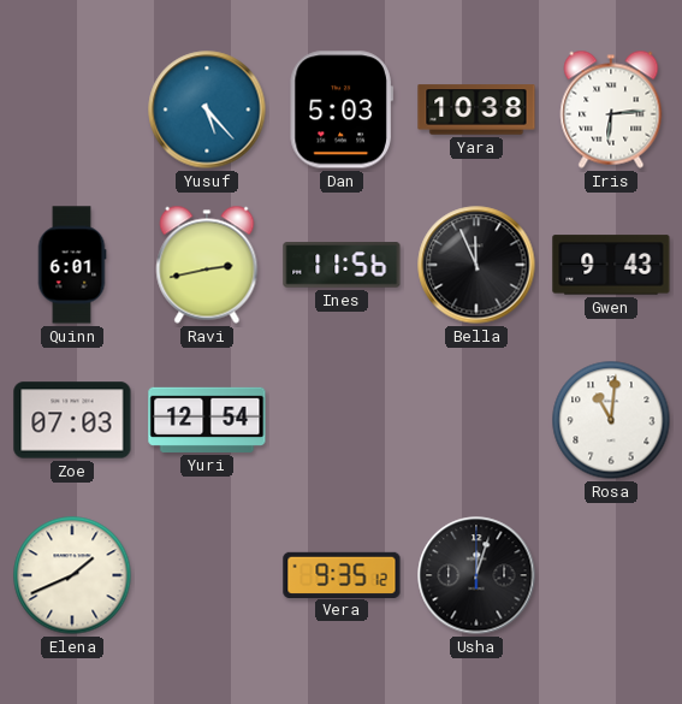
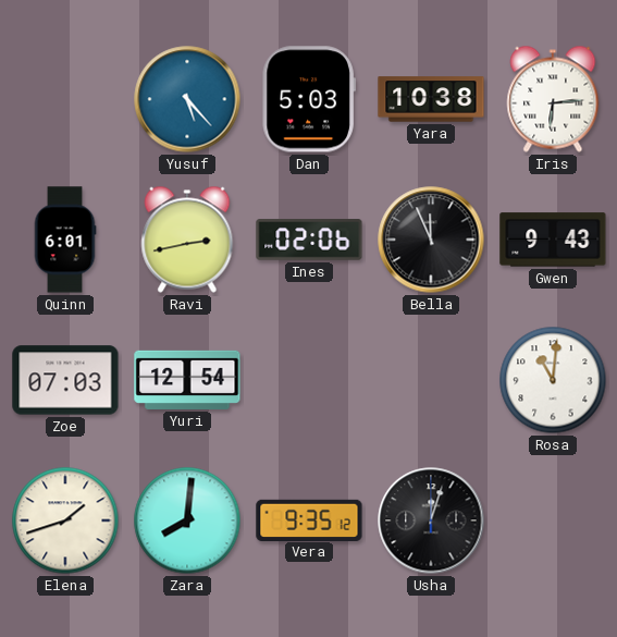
Ines: 11:56 -> 02:06
Elena: 1:41 -> 1:42
Zara: none -> 8:01
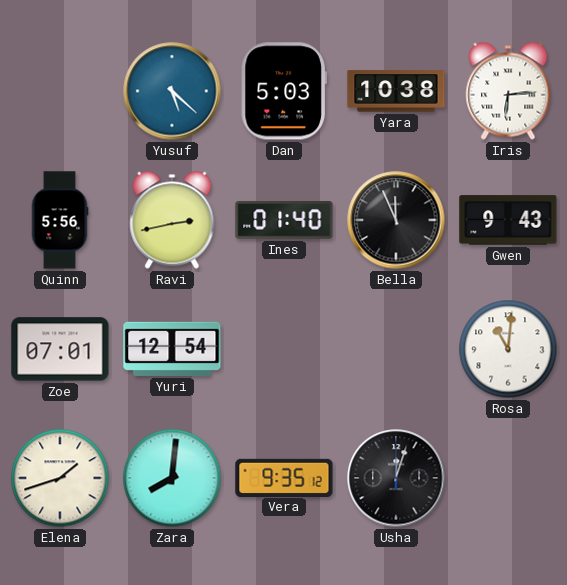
Yusuf: 5:23 -> 5:22
Quinn: 6:01 -> 5:56
Ines: 02:06 -> 01:40
Zoe: 07:03 -> 07:01
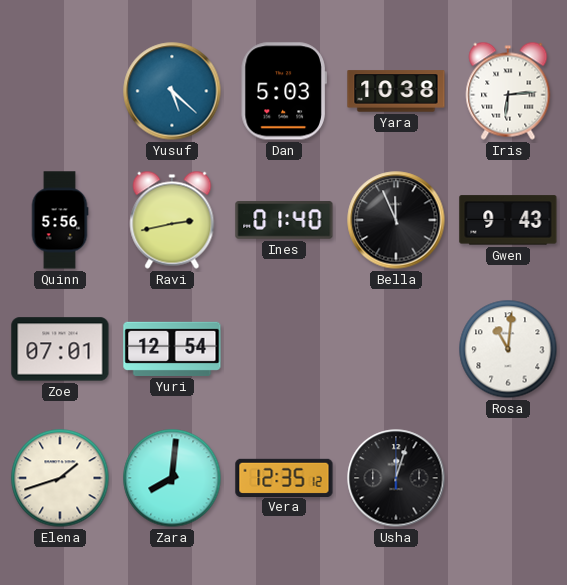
Vera: 9:35 -> 12:35
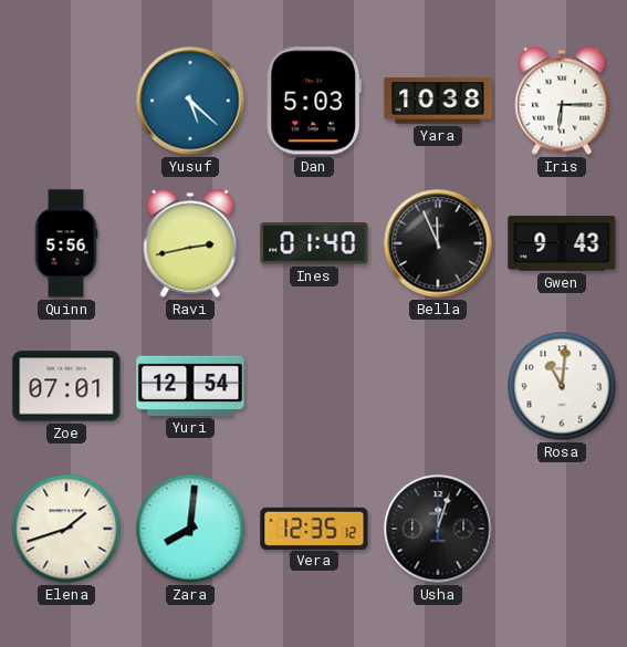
Iris: 6:14 -> 6:15
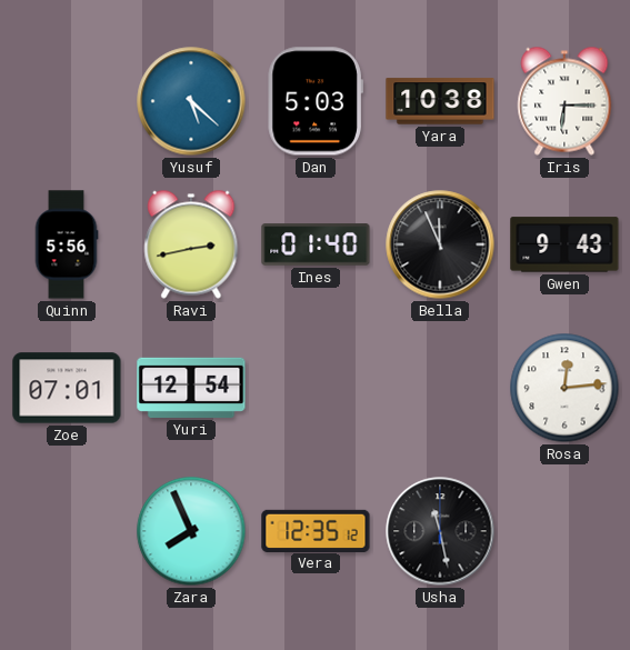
Rosa: 11:01 -> 12:14
Elena: 1:42 -> none
Zara: 8:01 -> 7:56
Usha: 12:03 -> 11:28
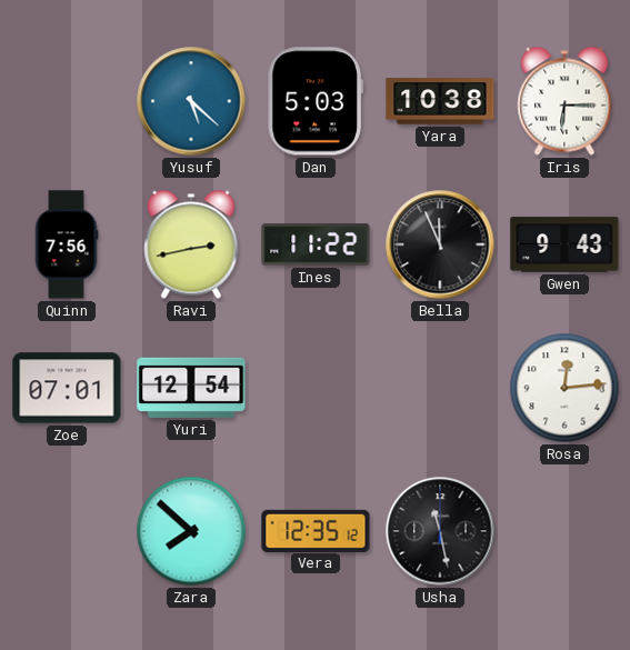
Quinn: 5:56 -> 7:56
Ines: 01:40 -> 11:22
Zara: 7:56 -> 7:52
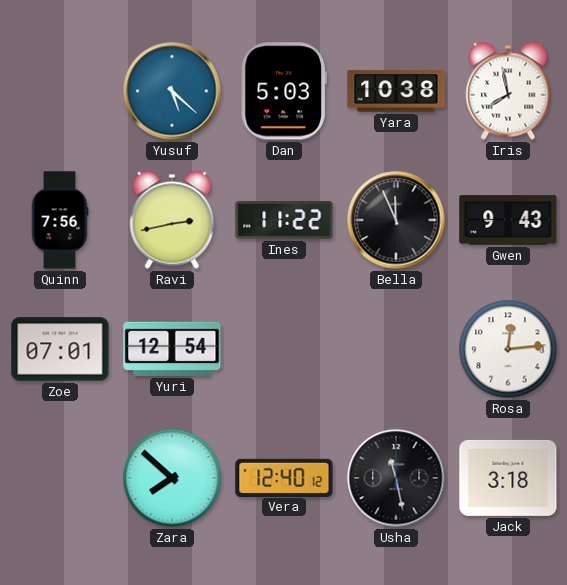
Iris: 6:15 -> 7:58
Vera: 12:35 -> 12:40
Jack: none -> 3:18
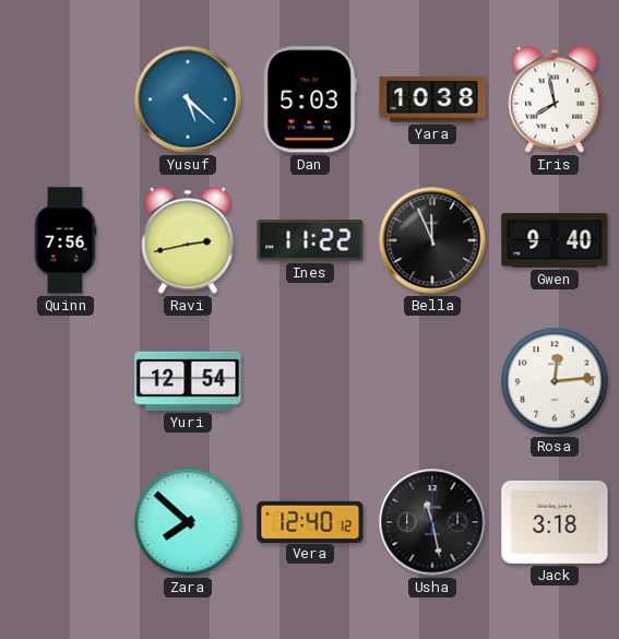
Gwen: 9:43 -> 9:40
Zoe: 07:01 -> none
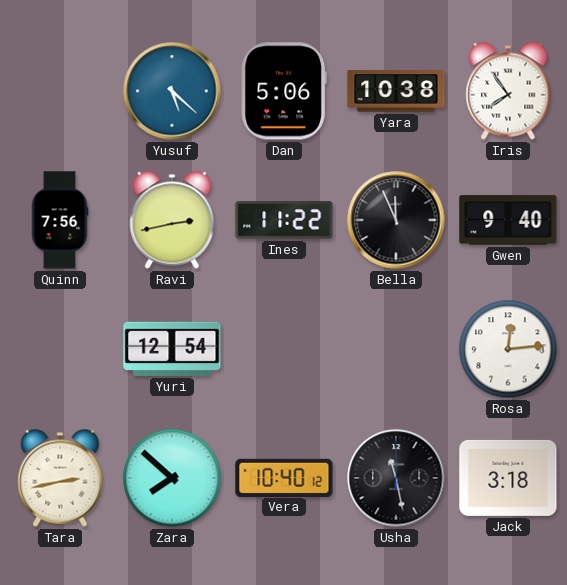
Dan: 5:03 -> 5:06
Iris: 7:58 -> 7:54
Tara: none -> 2:43
Vera: 12:40 -> 10:40
